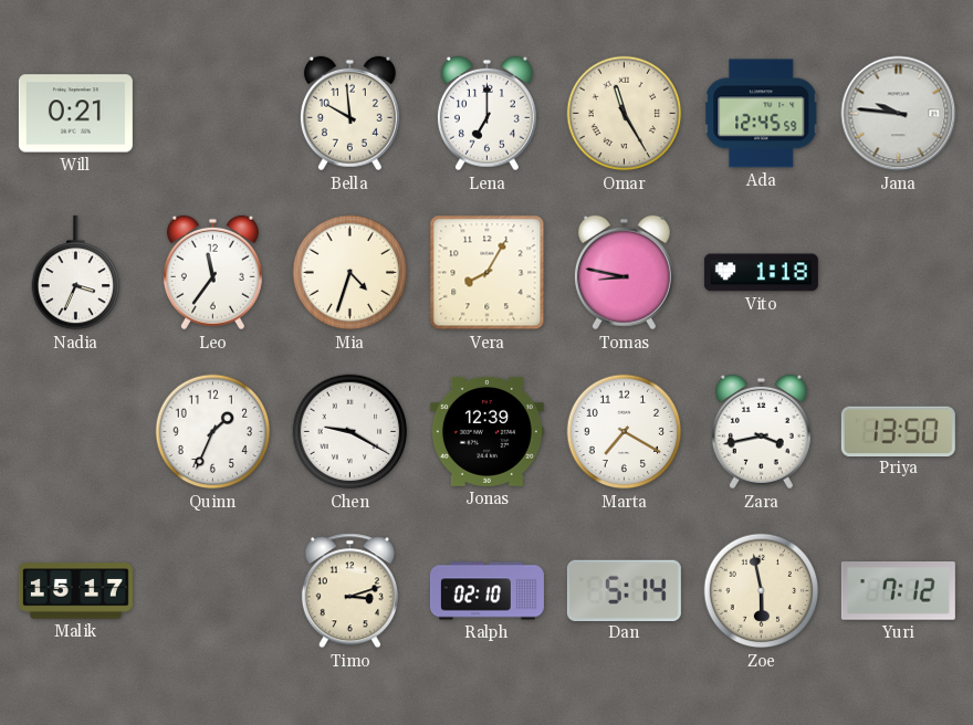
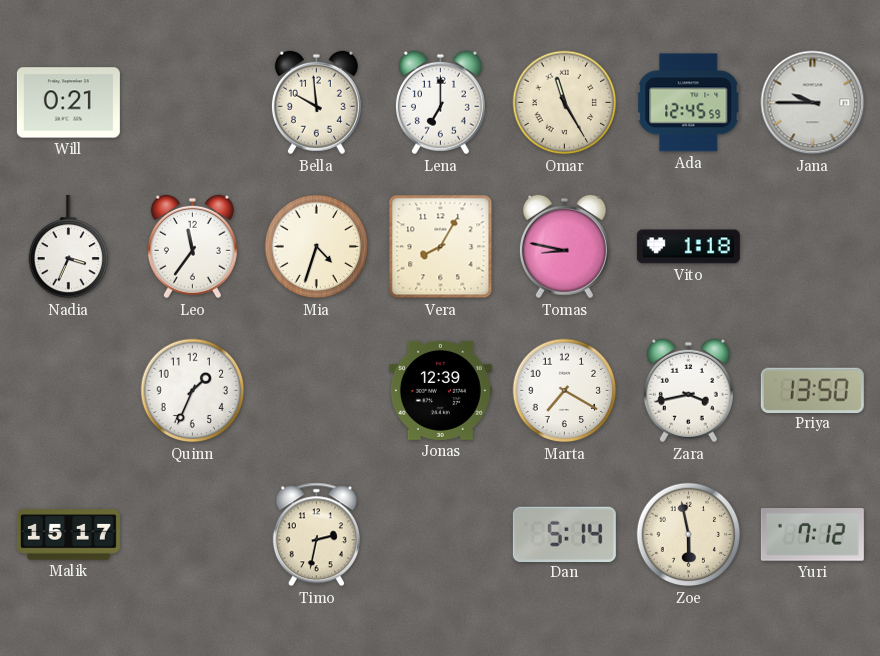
Jana: 9:46 -> 9:45
Chen: 9:20 -> none
Timo: 3:12 -> 2:32
Ralph: 02:10 -> none
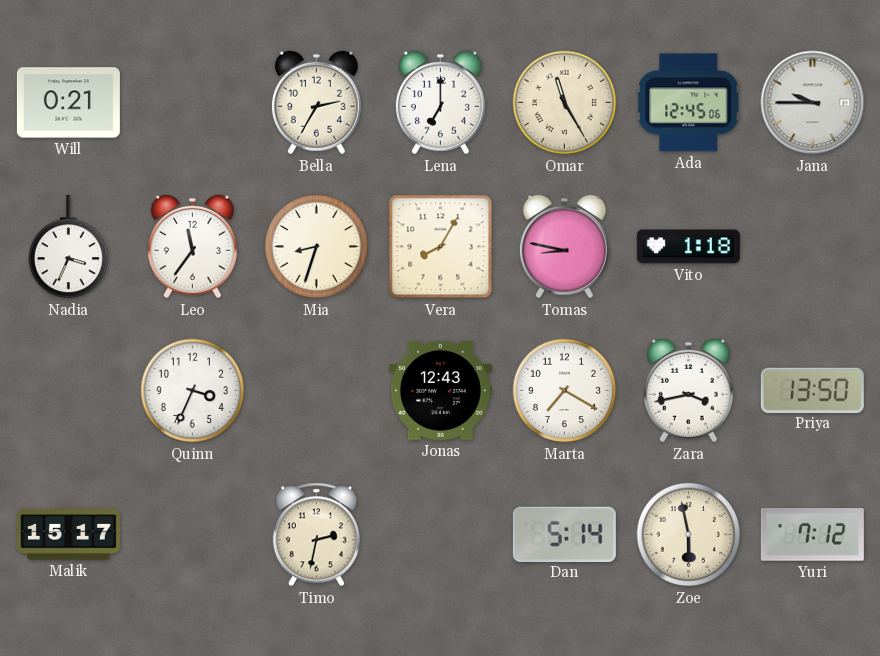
Bella: 9:59 -> 2:35
Ada: 12:45:59 -> 12:45:06
Mia: 4:33 -> 8:33
Quinn: 1:34 -> 3:34
Jonas: 12:39 -> 12:43
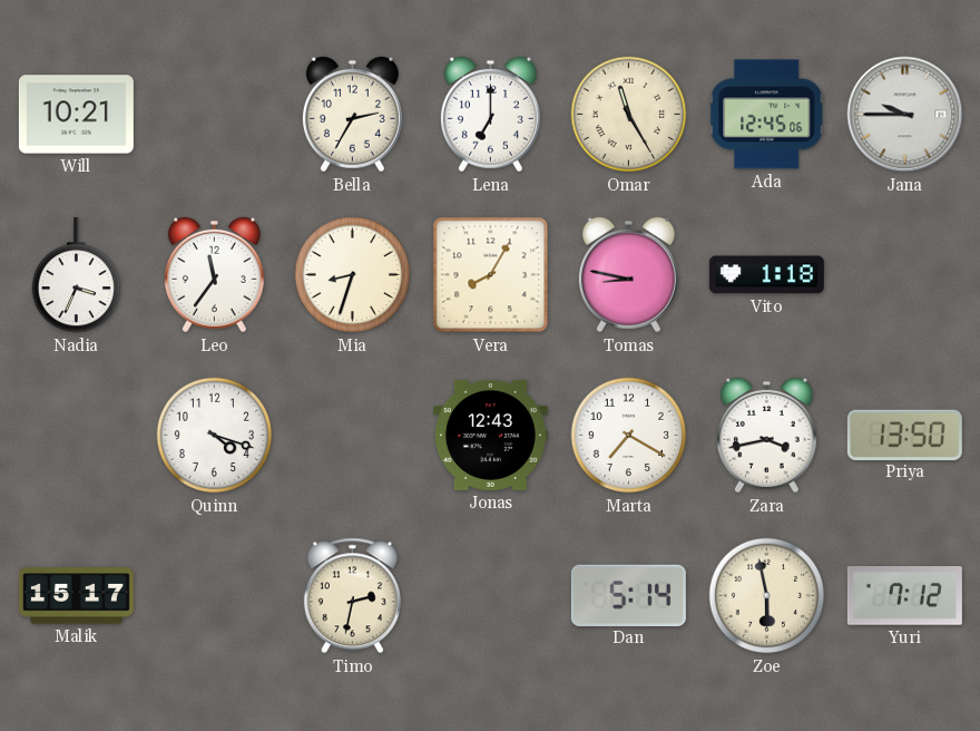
Will: 0:21 -> 10:21
Quinn: 3:34 -> 4:18
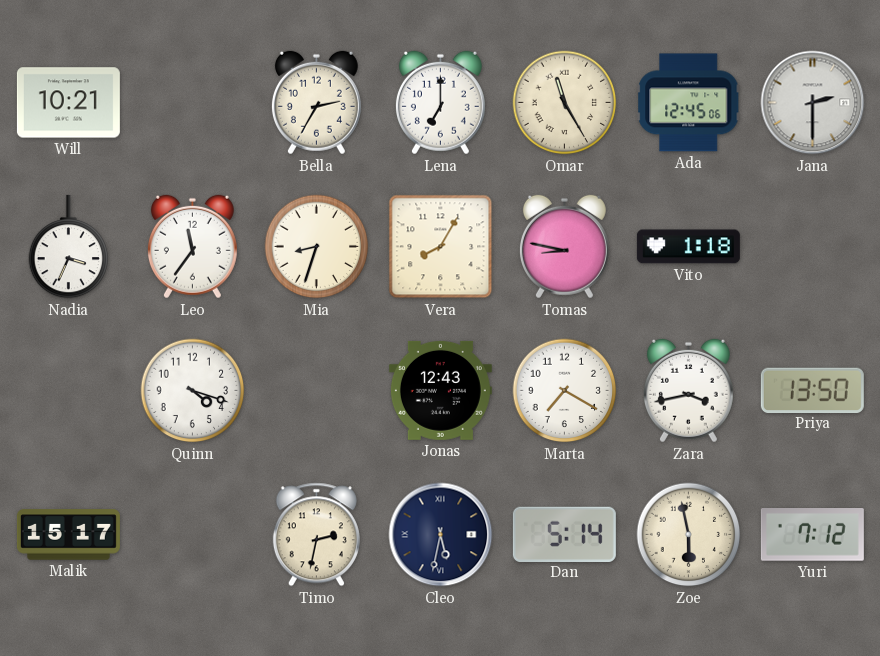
Jana: 9:45 -> 2:30
Cleo: none -> 5:32
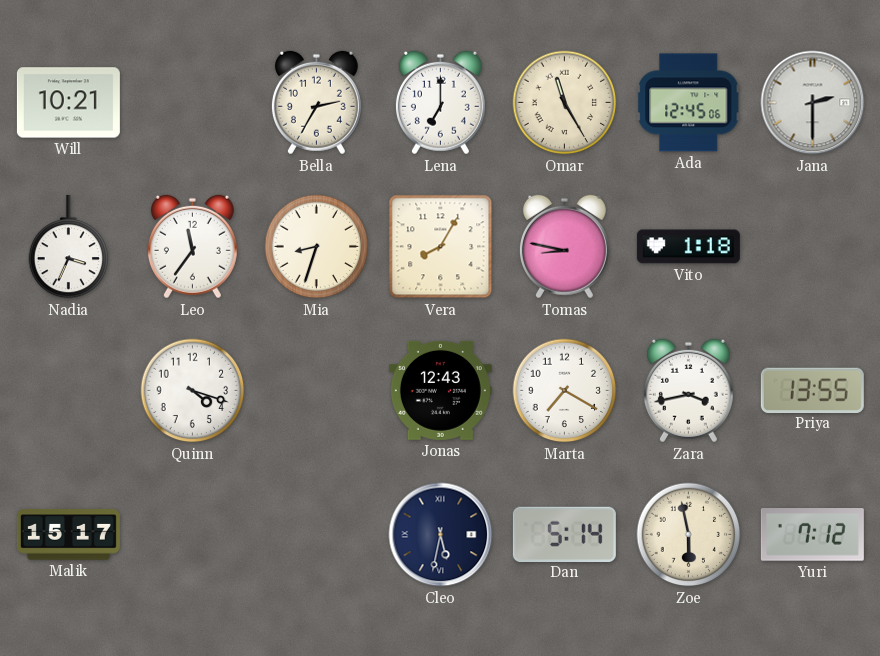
Priya: 13:50 -> 13:55
Timo: 2:32 -> none
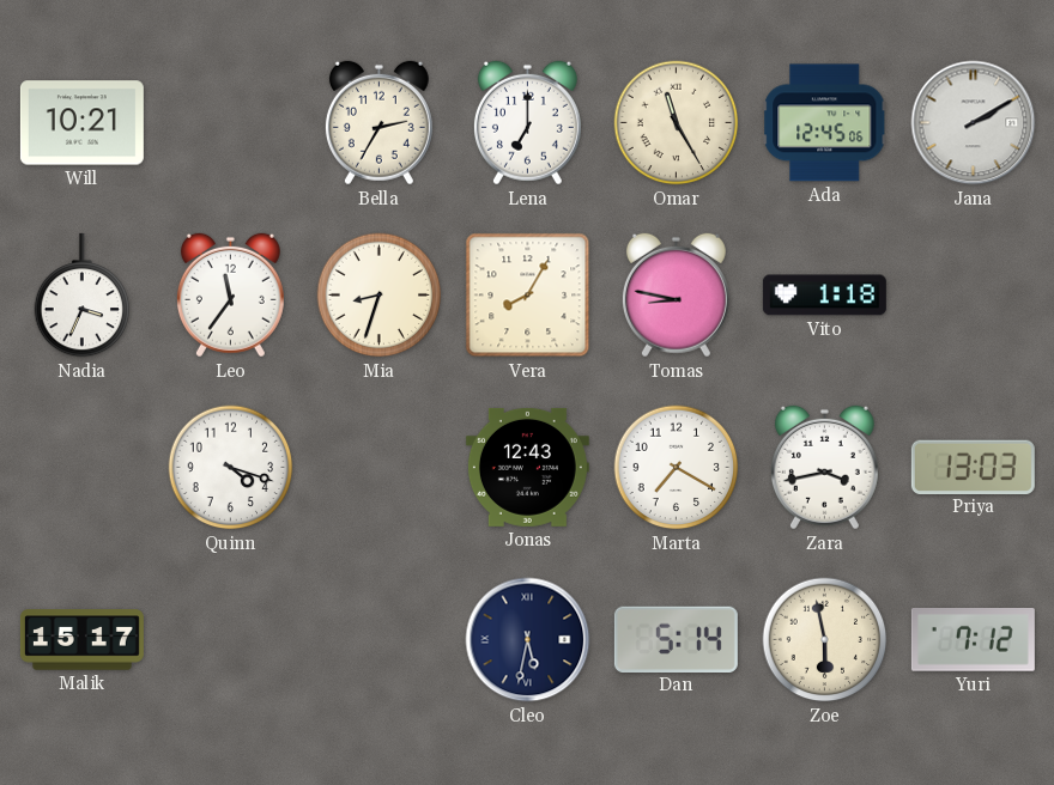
Jana: 2:30 -> 2:10
Priya: 13:55 -> 13:03
